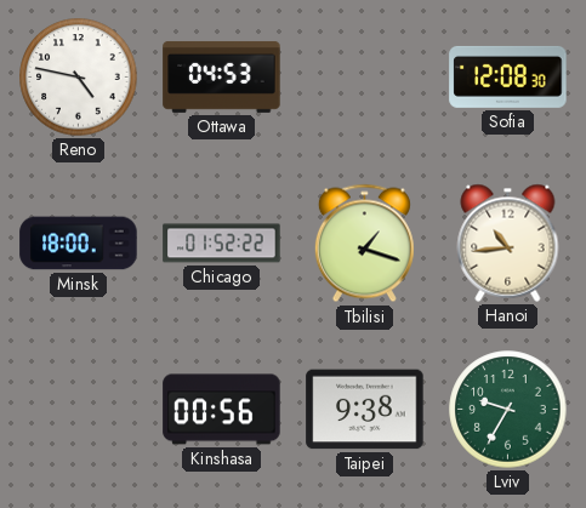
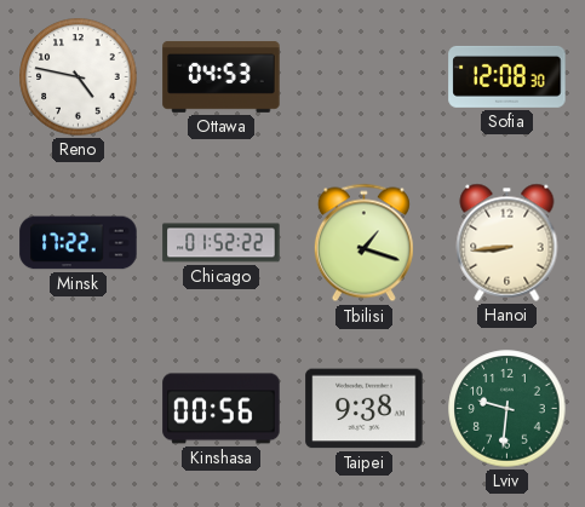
Minsk: 18:00 -> 17:22
Hanoi: 10:44 -> 8:44
Lviv: 9:35 -> 9:31
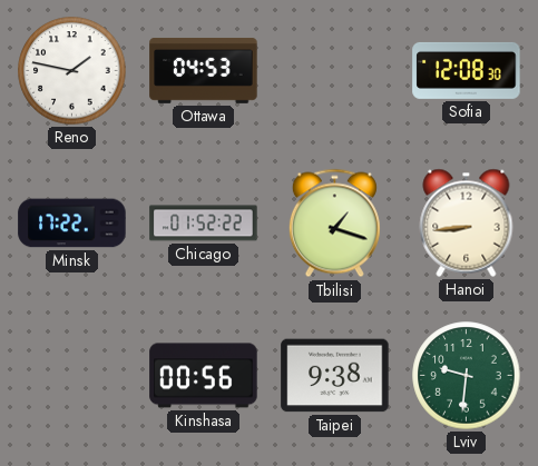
Reno: 4:47 -> 1:47
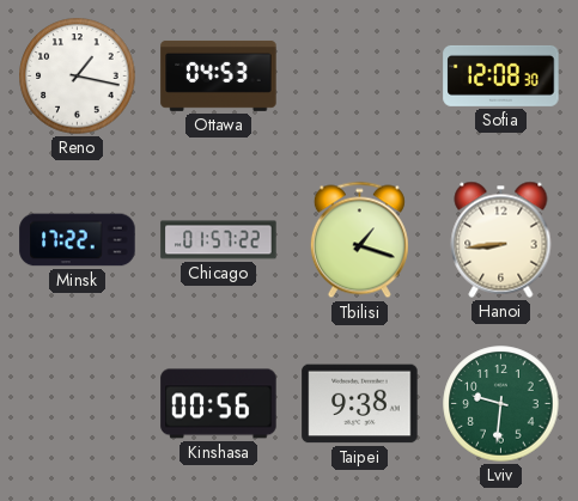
Reno: 1:47 -> 1:17
Chicago: 01:52 -> 01:57
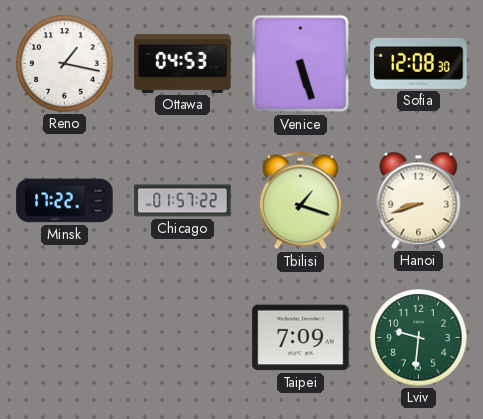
Venice: none -> 5:27
Hanoi: 8:44 -> 8:42
Kinshasa: 00:56 -> none
Taipei: 9:38 -> 7:09
